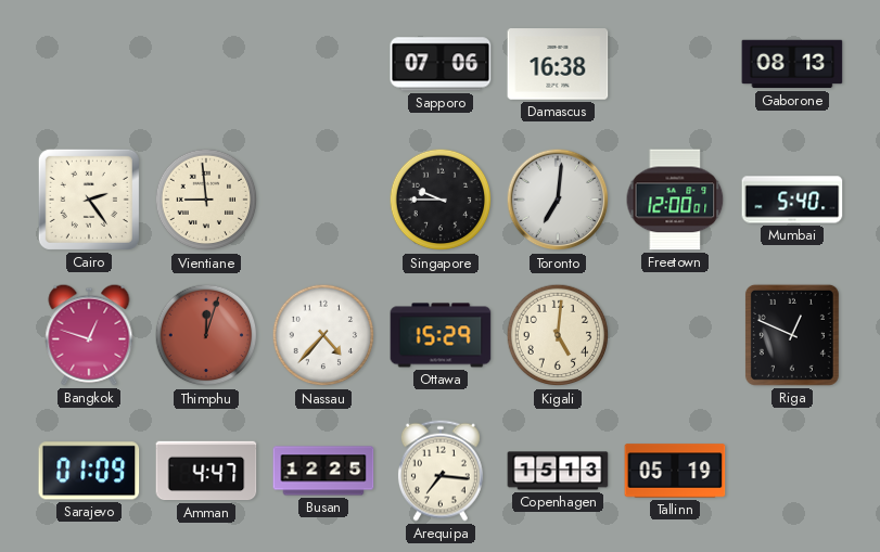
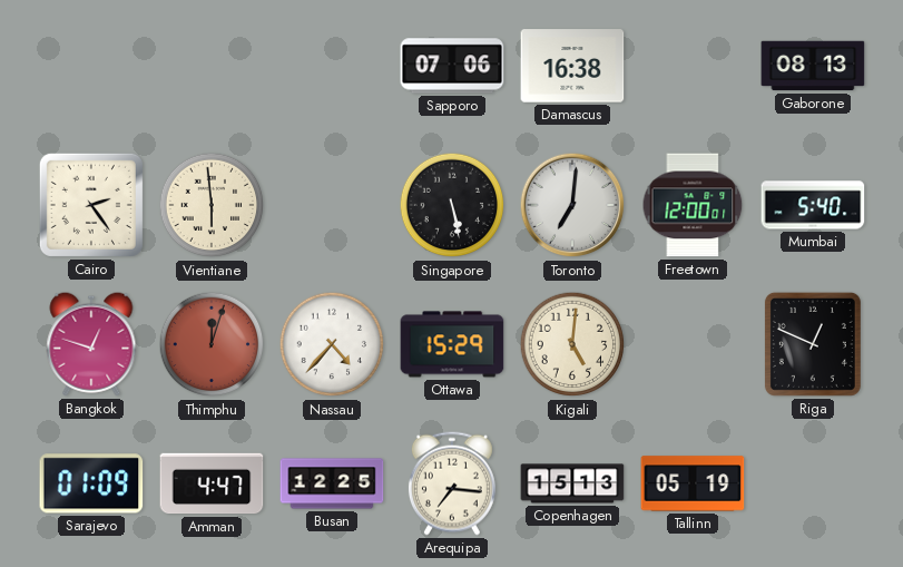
Vientiane: 8:59 -> 5:59
Singapore: 9:45 -> 5:28
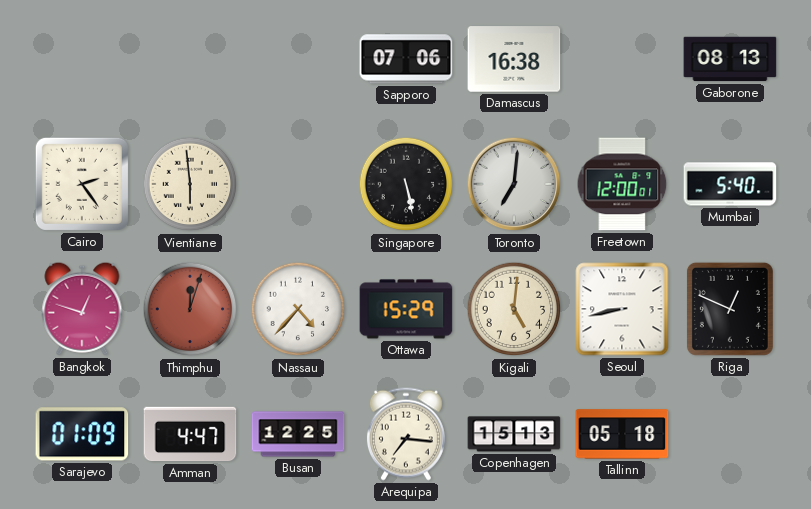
Seoul: none -> 8:43
Tallinn: 05:19 -> 05:18
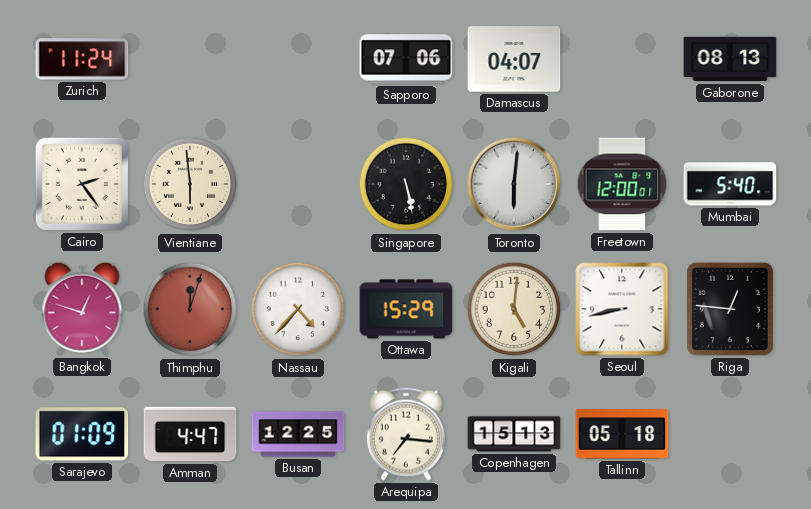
Zurich: none -> 11:24
Damascus: 16:38 -> 04:07
Toronto: 7:01 -> 6:01
Riga: 12:49 -> 12:46
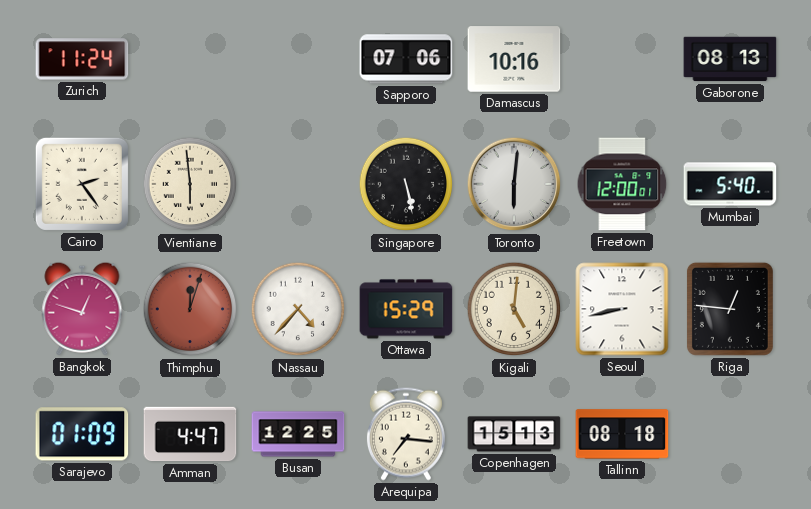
Damascus: 04:07 -> 10:16
Tallinn: 05:18 -> 08:18
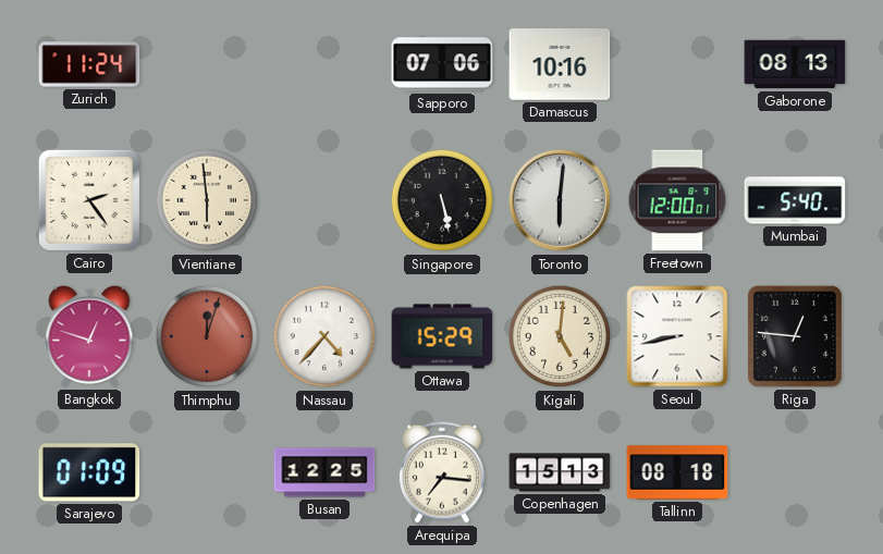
Amman: 4:47 -> none
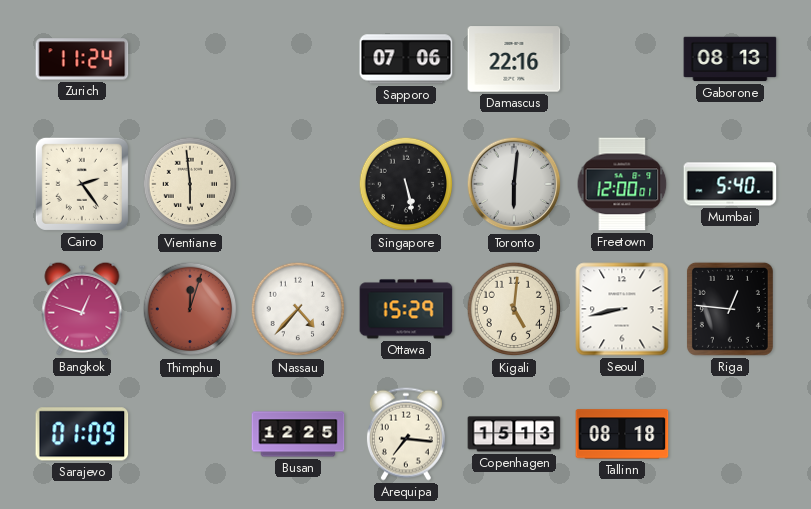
Damascus: 10:16 -> 22:16
